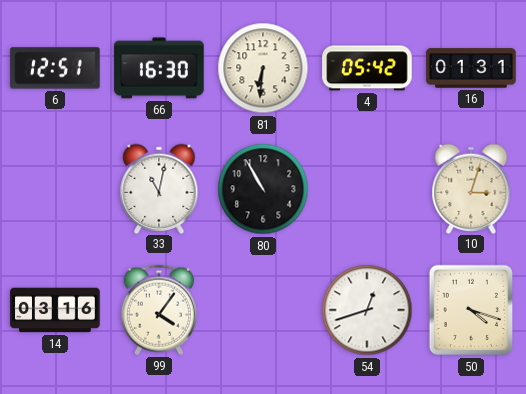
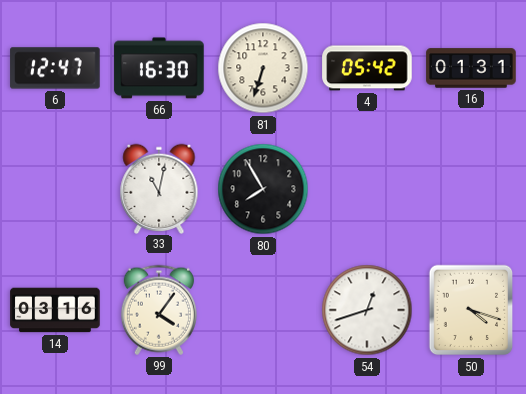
6: 12:51 -> 12:47
81: 6:31 -> 6:33
80: 10:55 -> 7:55
10: 3:03 -> none
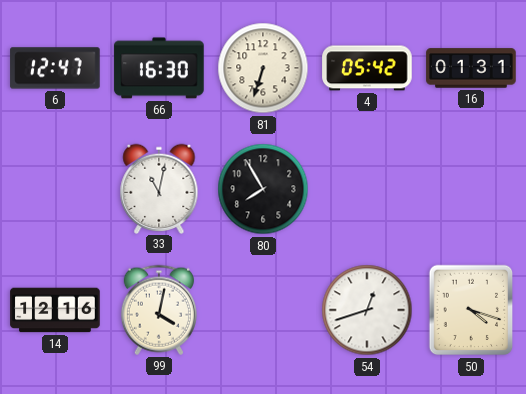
14: 03:16 -> 12:16
99: 4:06 -> 4:02
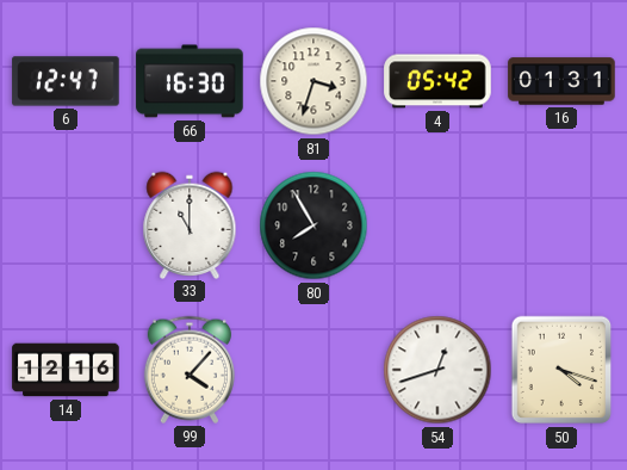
81: 6:33 -> 3:33
33: 11:02 -> 11:00
99: 4:02 -> 4:07
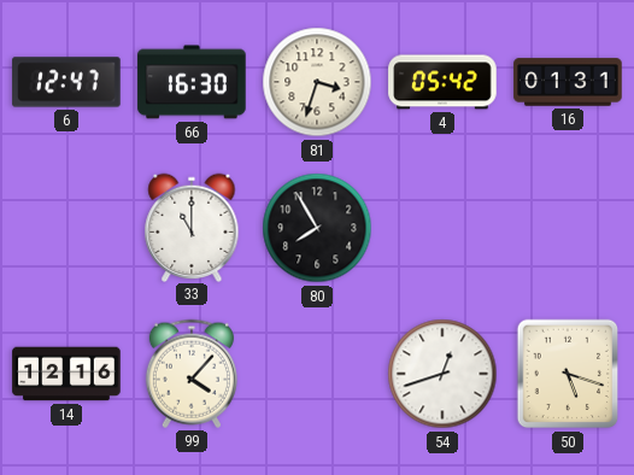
50: 4:18 -> 5:18
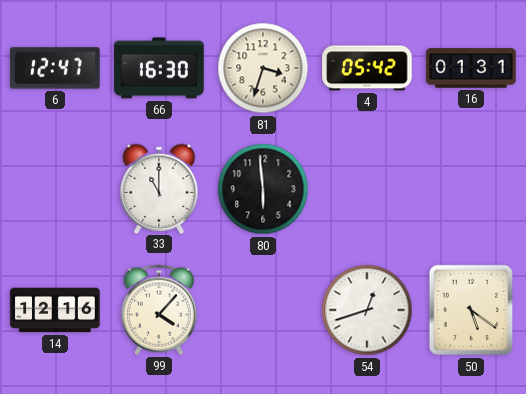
80: 7:55 -> 5:59
50: 5:18 -> 5:21
